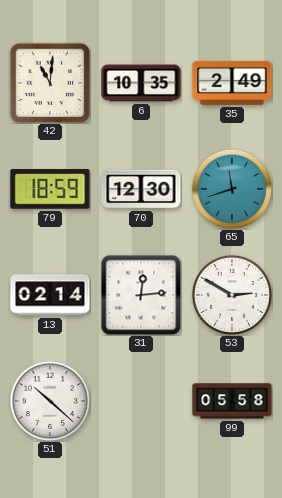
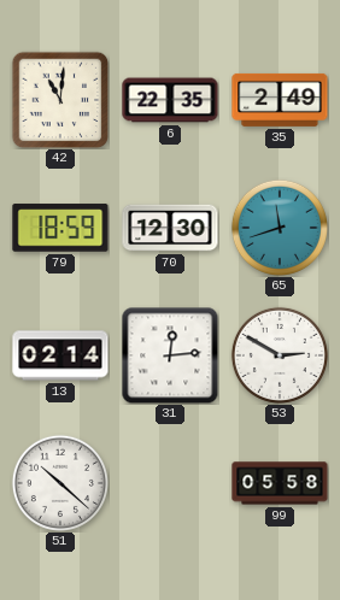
6: 10:35 -> 22:35
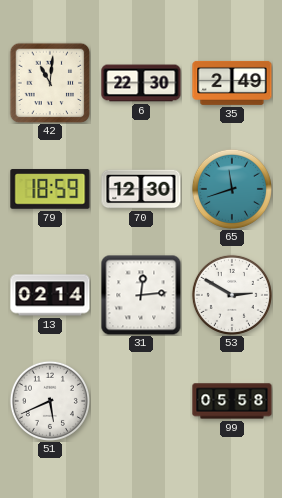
6: 22:35 -> 22:30
51: 10:22 -> 5:41
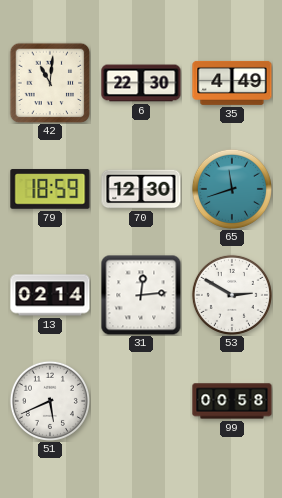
35: 2:49 -> 4:49
99: 05:58 -> 00:58
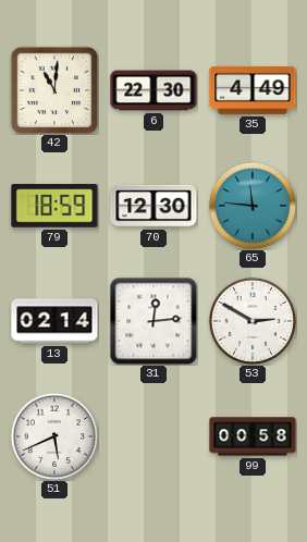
65: 11:42 -> 11:46
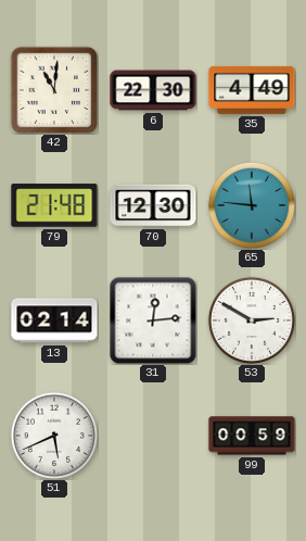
79: 18:59 -> 21:48
99: 00:58 -> 00:59
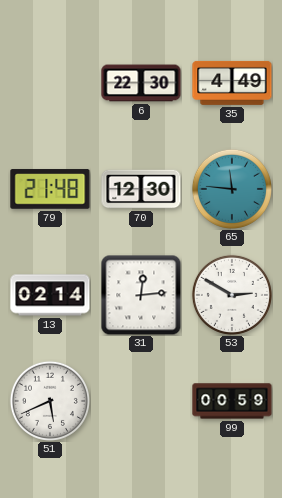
42: 11:01 -> none
